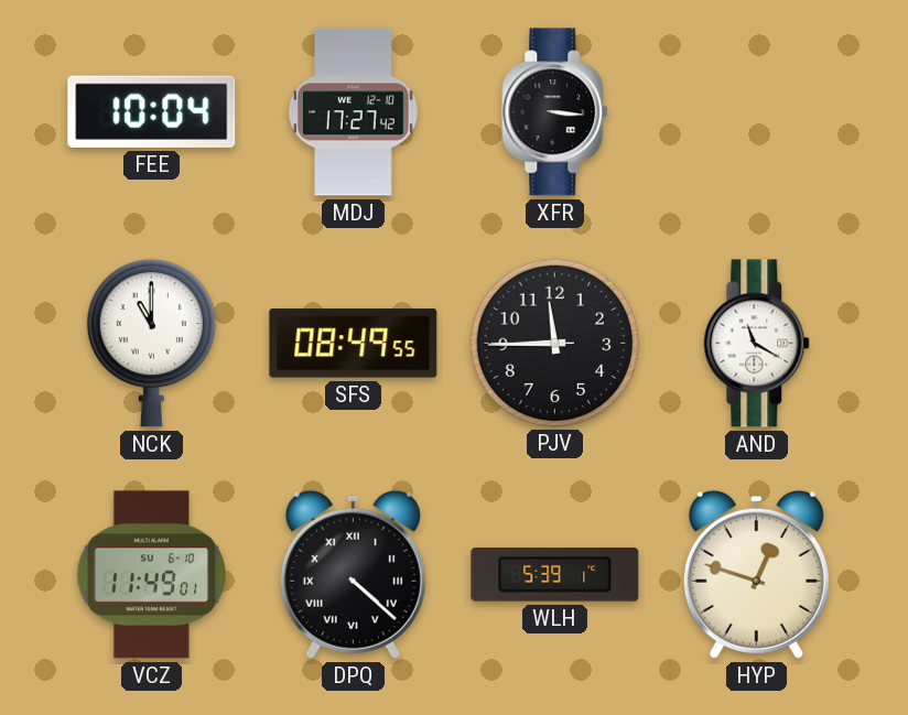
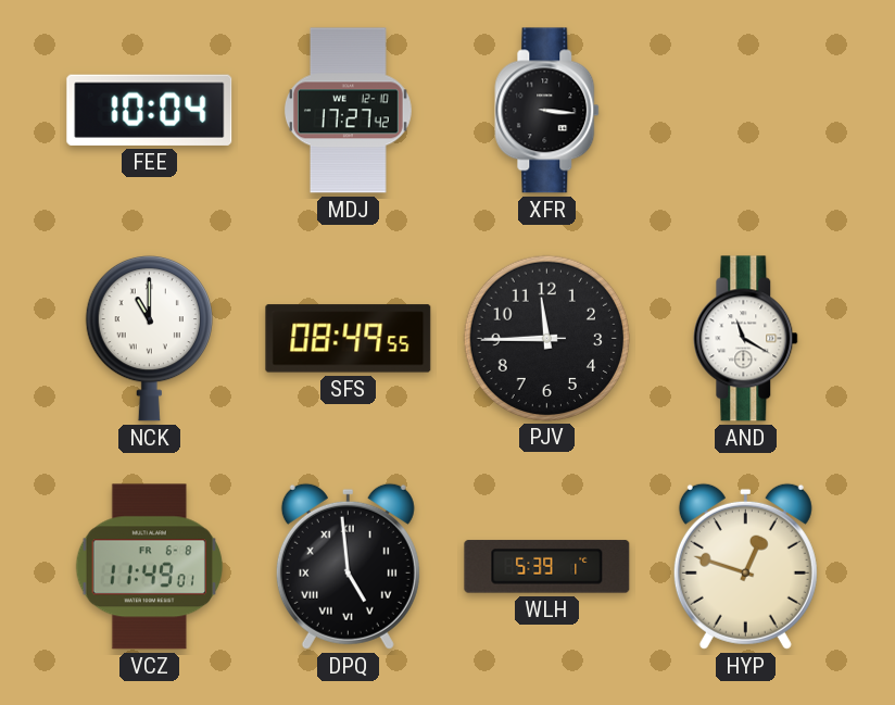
VCZ date: SU 6-10 -> FR 6-8
DPQ: 4:22 -> 4:59
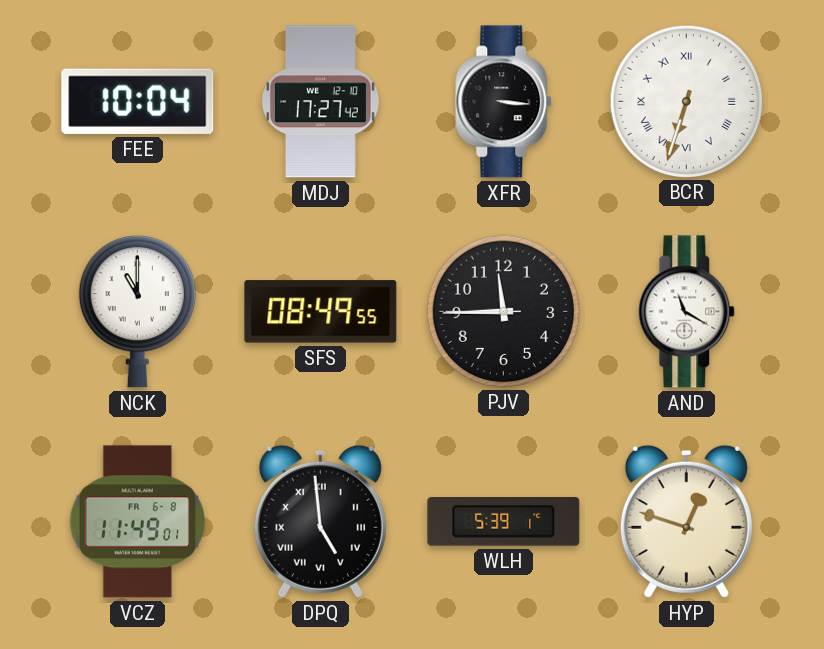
BCR: none -> 6:33
